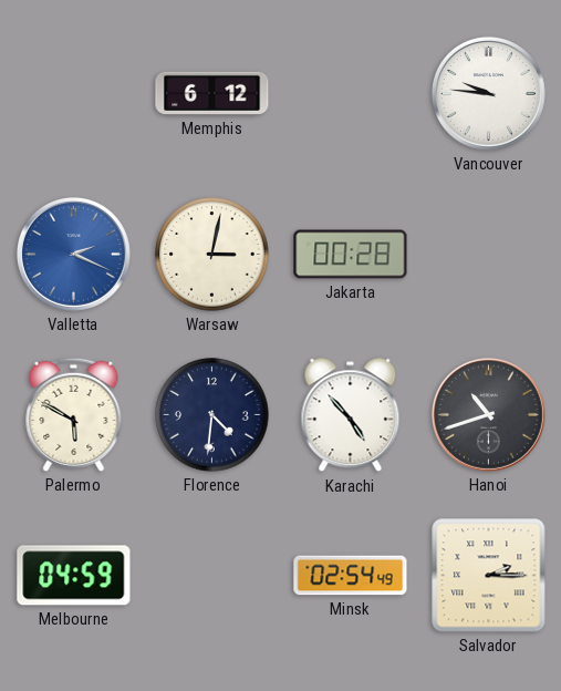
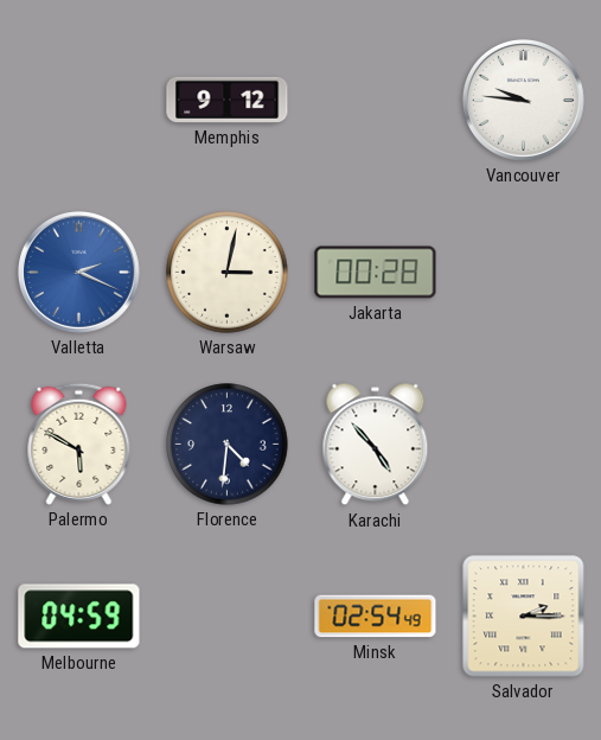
Memphis: 6:12 -> 9:12
Hanoi: 10:42 -> none
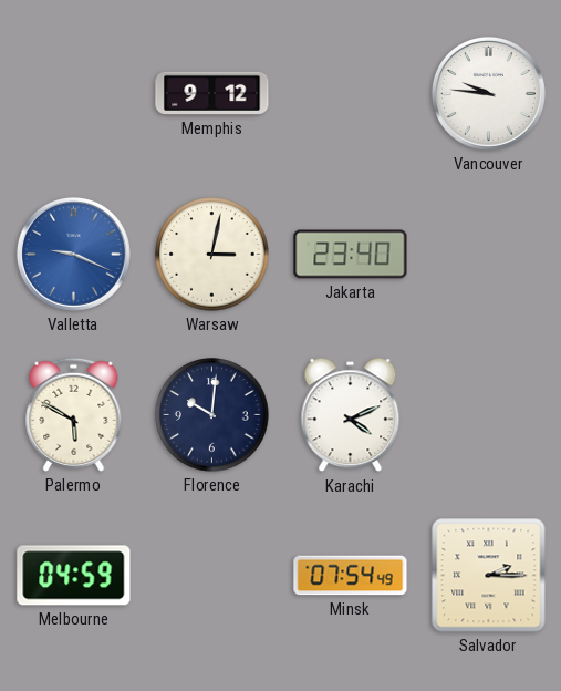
Valletta: 2:19 -> 9:19
Jakarta: 00:28 -> 23:40
Florence: 4:31 -> 10:01
Karachi: 4:53 -> 4:11
Minsk: 02:54 -> 07:54
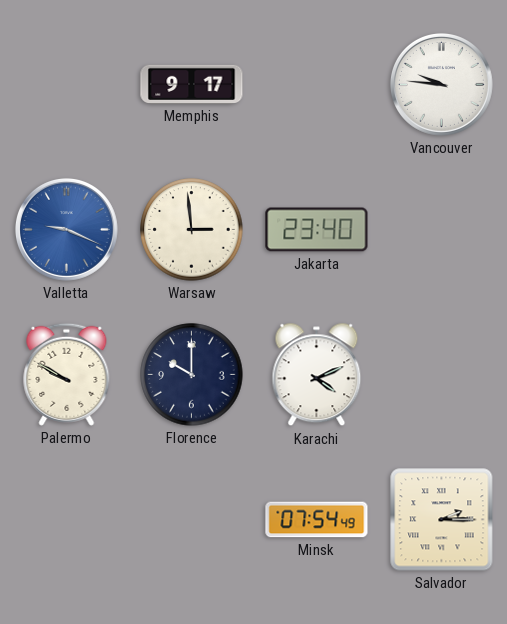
Memphis: 9:12 -> 9:17
Warsaw: 3:02 -> 2:59
Palermo: 5:50 -> 9:50
Florence: 10:01 -> 10:00
Melbourne: 04:59 -> none
